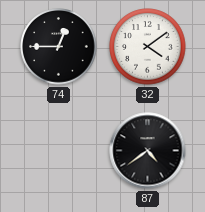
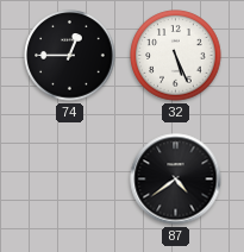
32: 4:09 -> 5:26
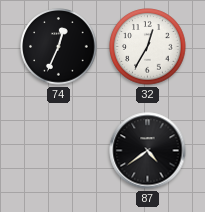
74: 12:45 -> 12:34
32: 5:26 -> 12:35
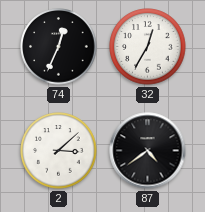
2: none -> 3:08
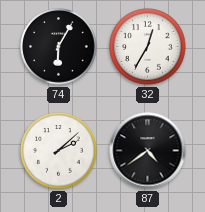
74: 12:34 -> 6:05
2: 3:08 -> 2:08
